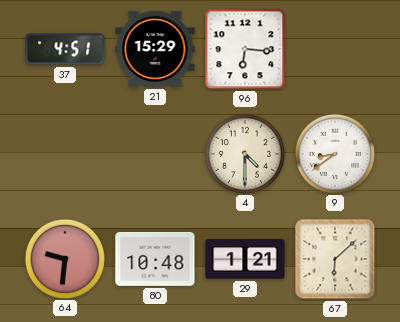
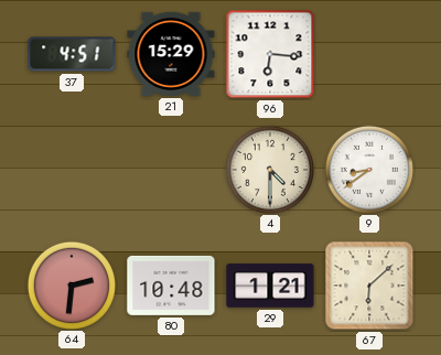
64: 9:31 -> 2:31
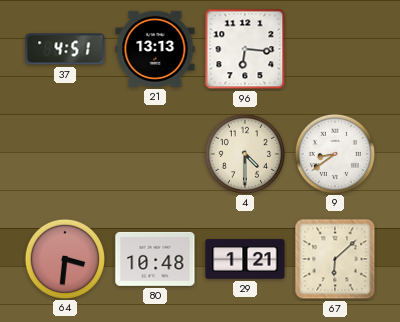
21: 15:29 -> 13:13
64: 2:31 -> 3:31
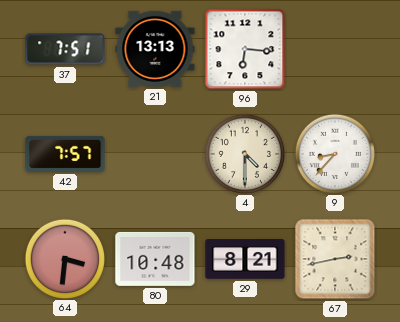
37: 4:51 -> 7:51
42: none -> 7:57
9: 8:39 -> 8:37
29: 1:21 -> 8:21
67: 6:08 -> 2:43
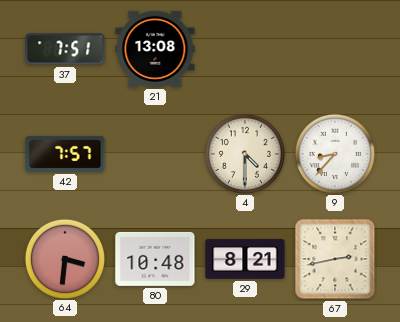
21: 13:13 -> 13:08
96: 6:16 -> none
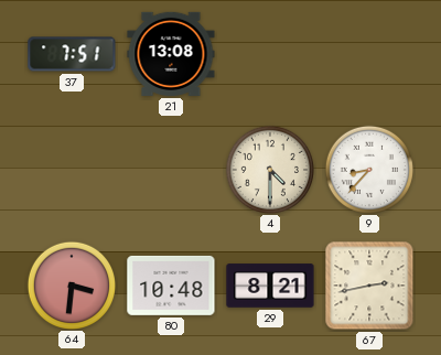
42: 7:57 -> none
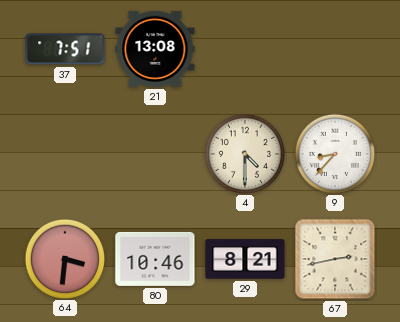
80: 10:48 -> 10:46
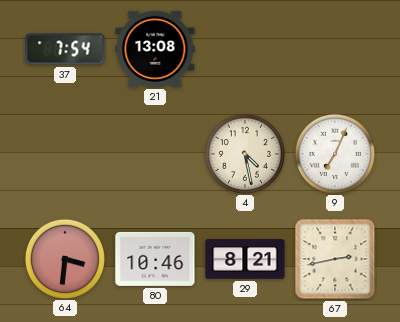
37: 7:51 -> 7:54
4: 4:30 -> 4:28
9: 8:37 -> 7:04
